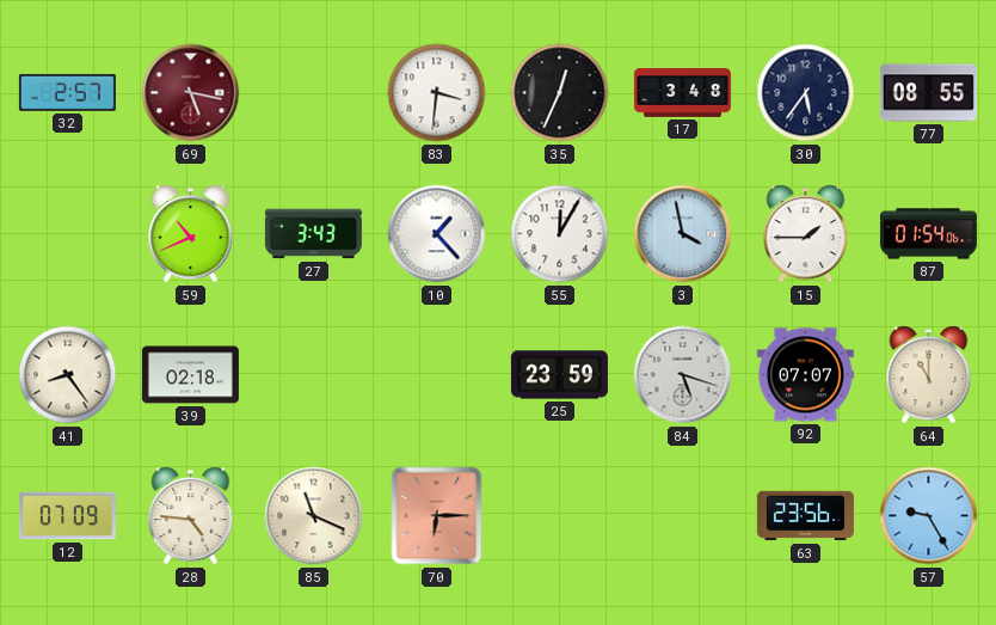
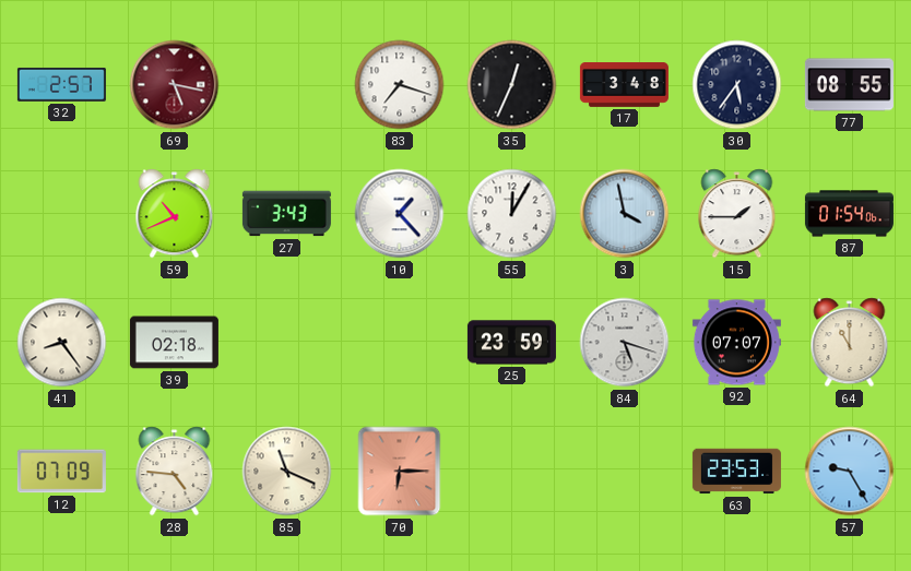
83: 3:31 -> 7:18
63: 23:56 -> 23:53
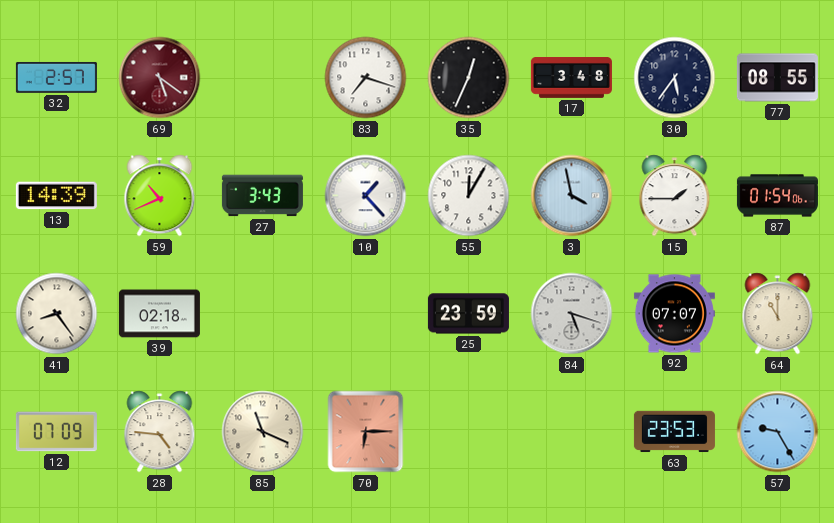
69: 5:17 -> 5:21
13: none -> 14:39
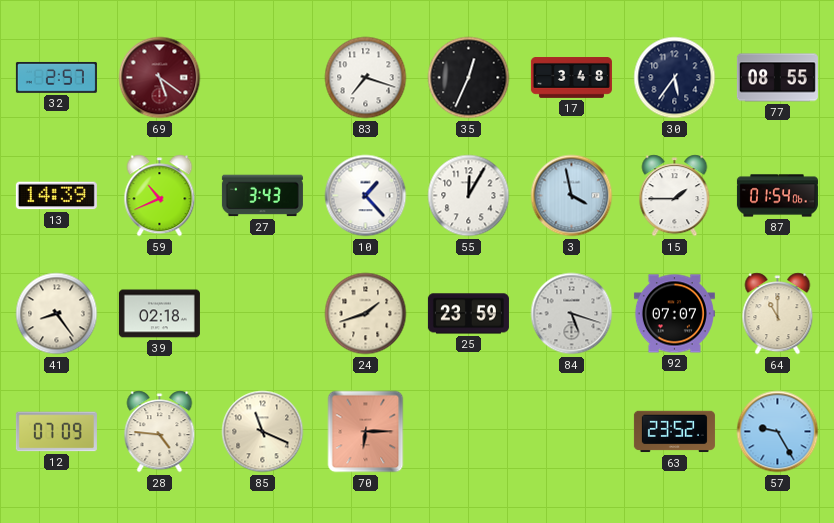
24: none -> 1:42
63: 23:53 -> 23:52
